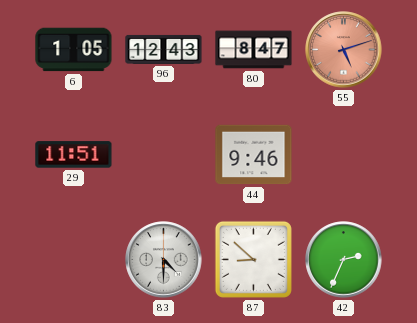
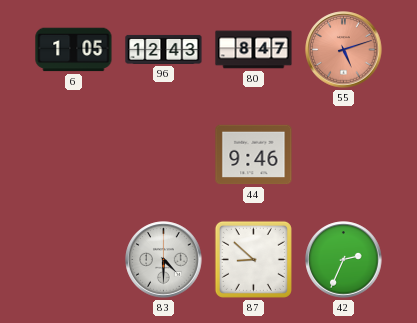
29: 11:51 -> none
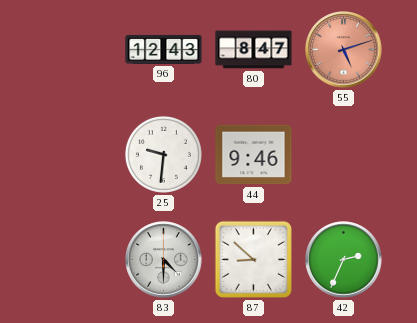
6: 1:05 -> none
25: none -> 9:31
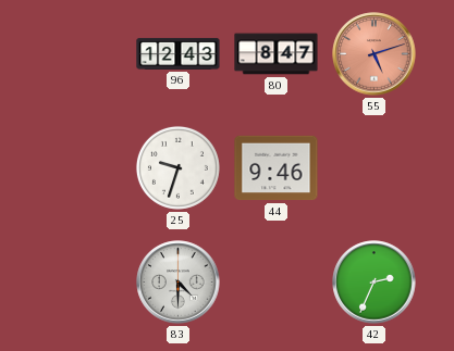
25: 9:31 -> 9:33
87: 8:52 -> none
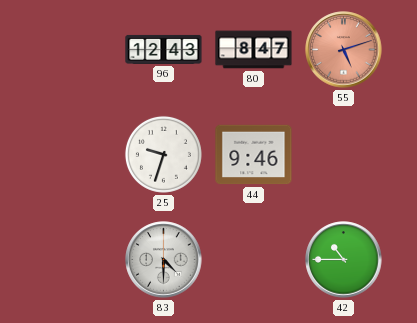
42: 2:34 -> 10:45
